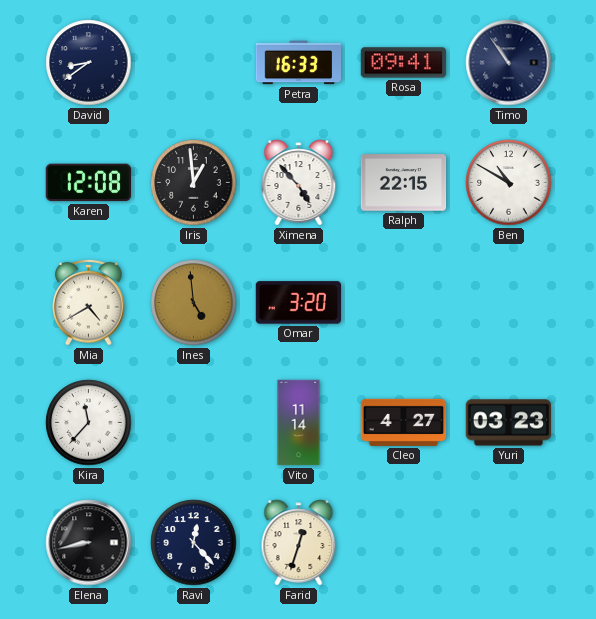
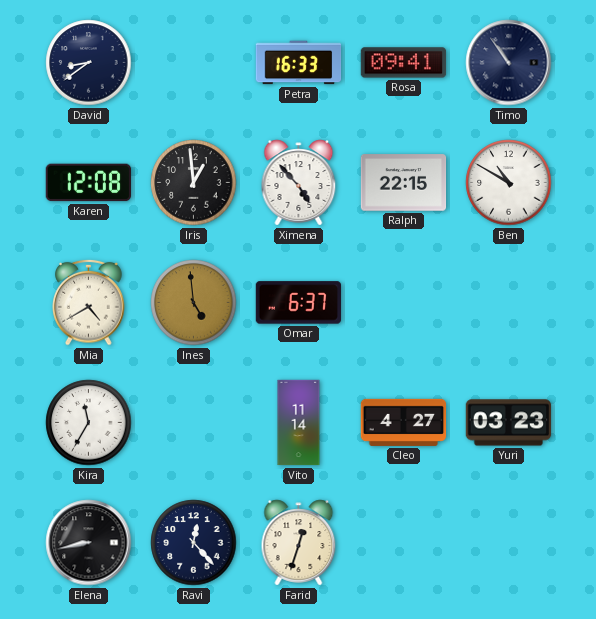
Omar: 3:20 -> 6:37
Kira: 11:37 -> 11:35
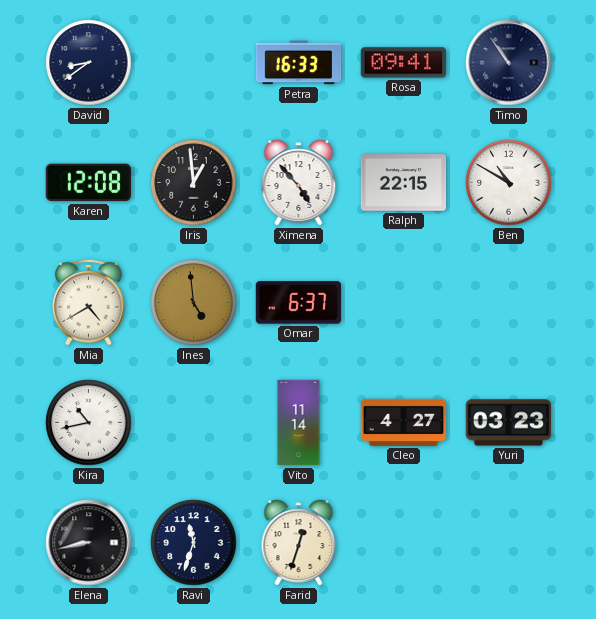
Kira: 11:35 -> 10:43
Ravi: 12:23 -> 11:33
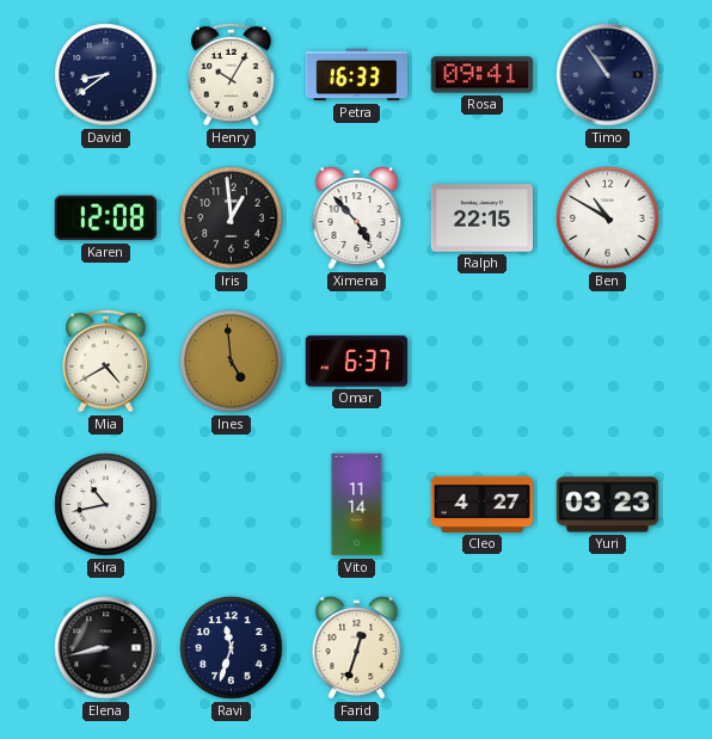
Henry: none -> 10:05
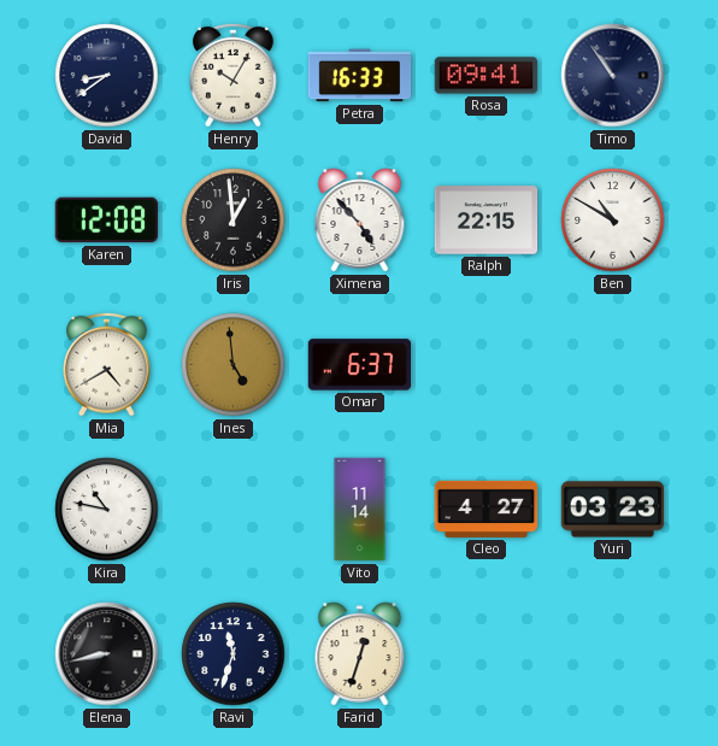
Kira: 10:43 -> 10:47
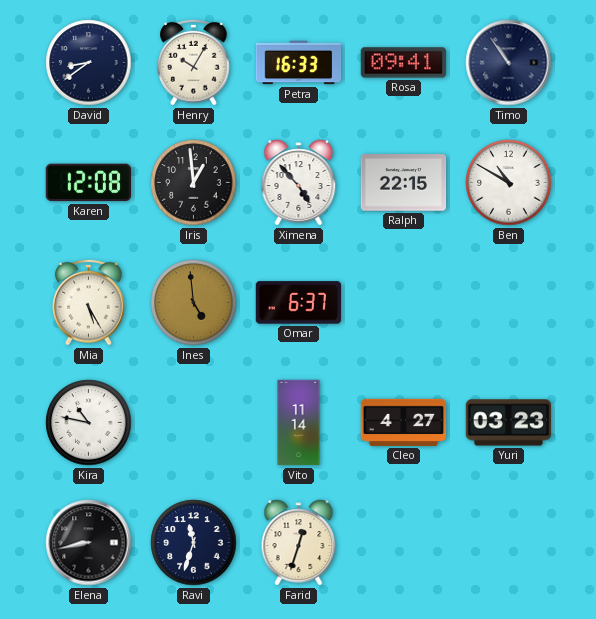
Mia: 4:40 -> 5:25
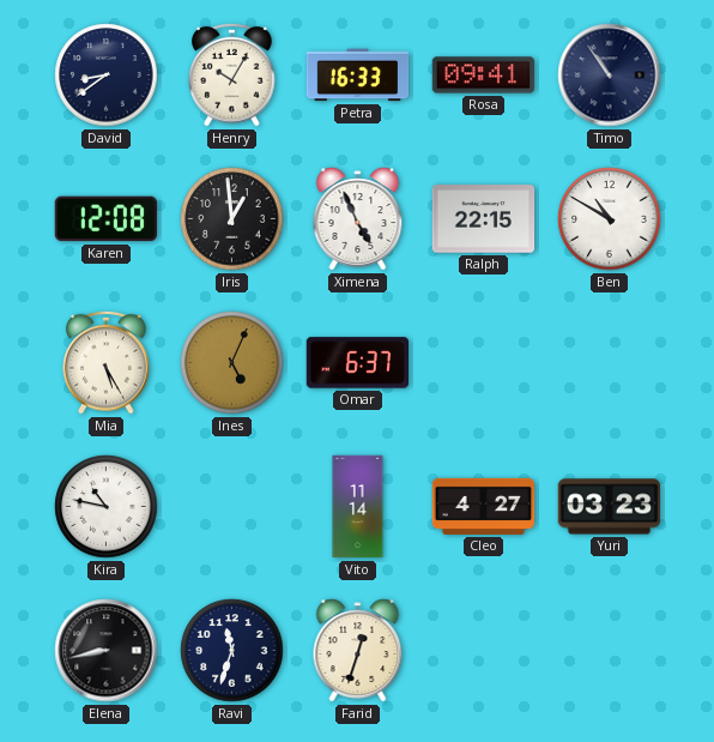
Ximena: 4:53 -> 4:56
Ines: 4:59 -> 5:04
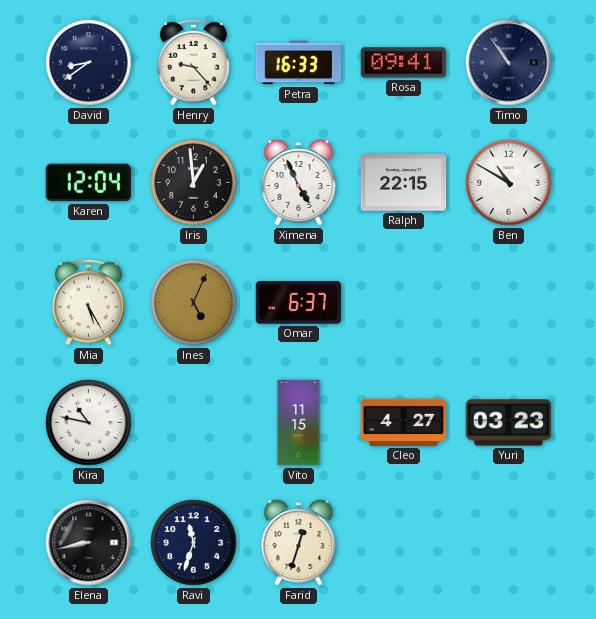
Henry: 10:05 -> 9:23
Karen: 12:08 -> 12:04
Vito: 11:14 -> 11:15
